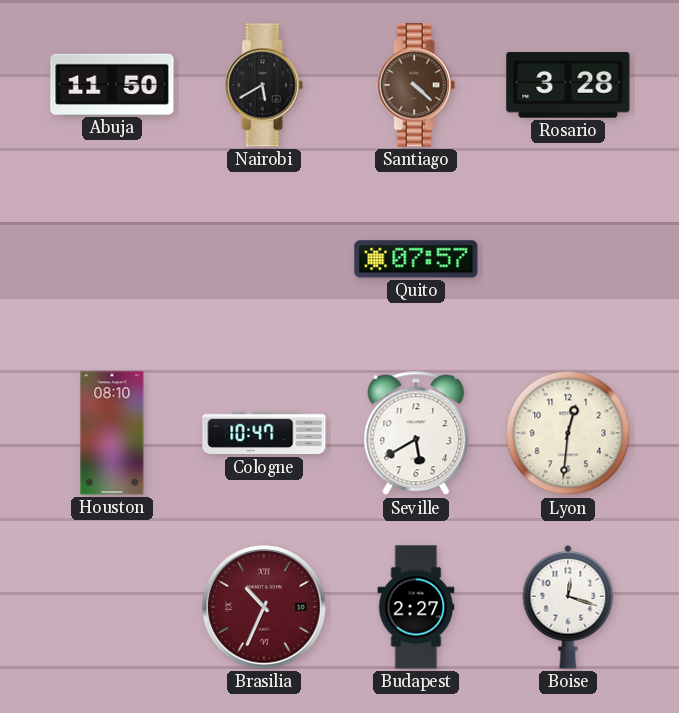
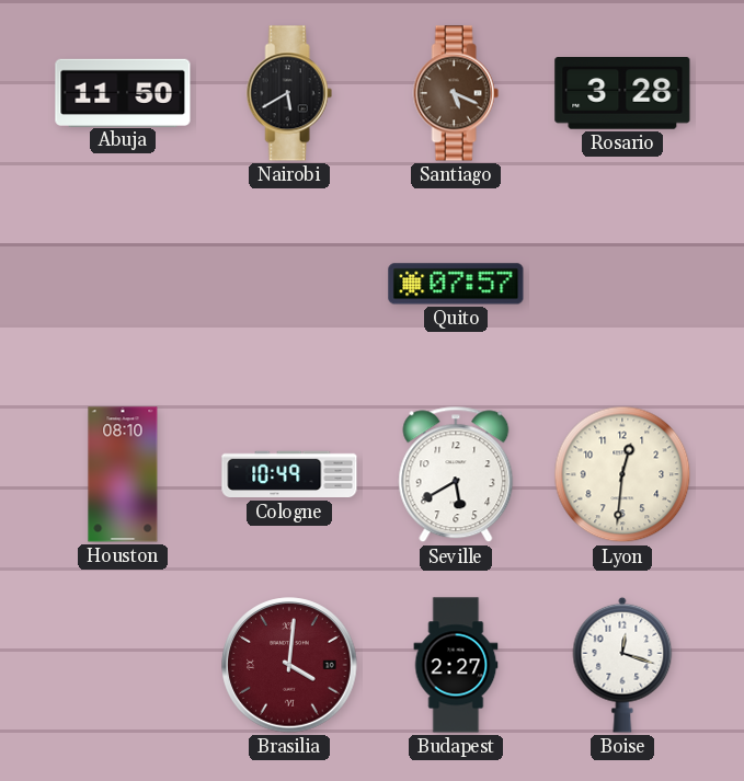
Santiago: 4:22 -> 5:19
Cologne: 10:47 -> 10:49
Brasilia: 10:34 -> 4:01
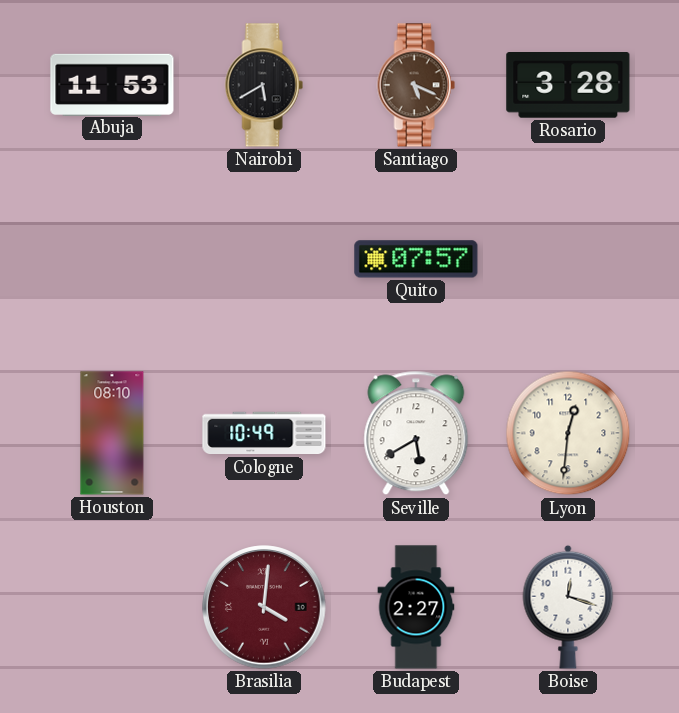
Abuja: 11:50 -> 11:53
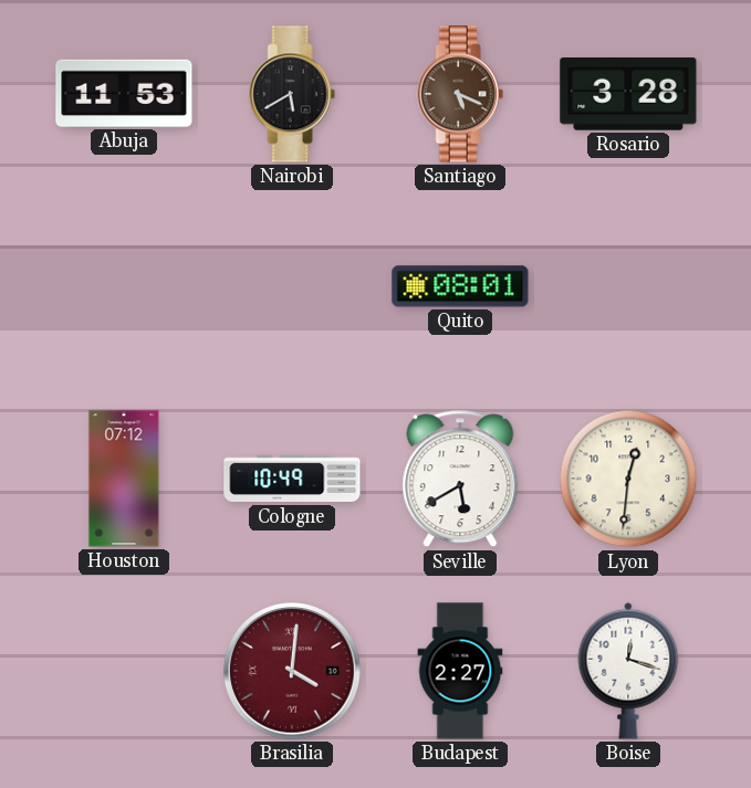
Quito: 07:57 -> 08:01
Houston: 08:10 -> 07:12
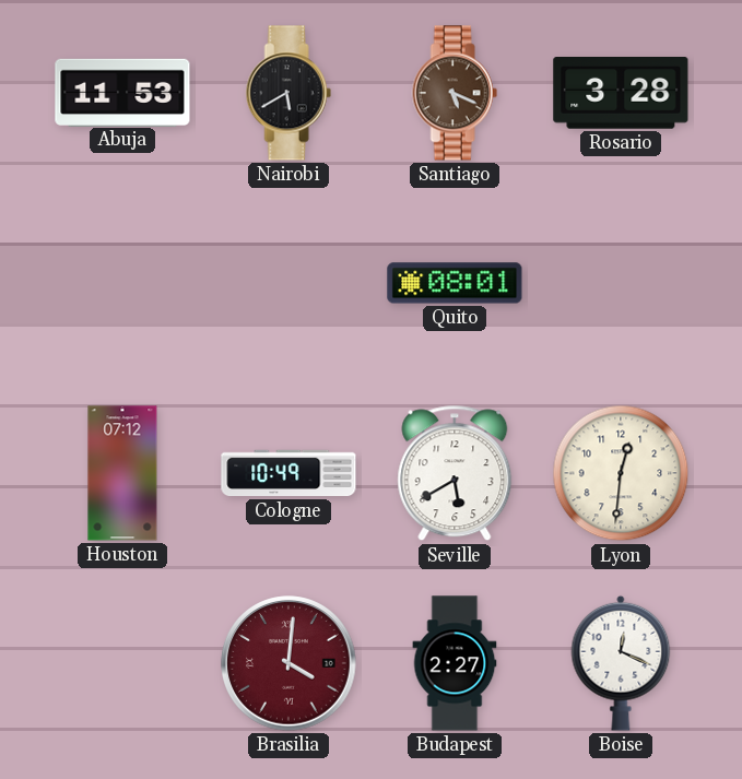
Boise: 12:18 -> 12:19
